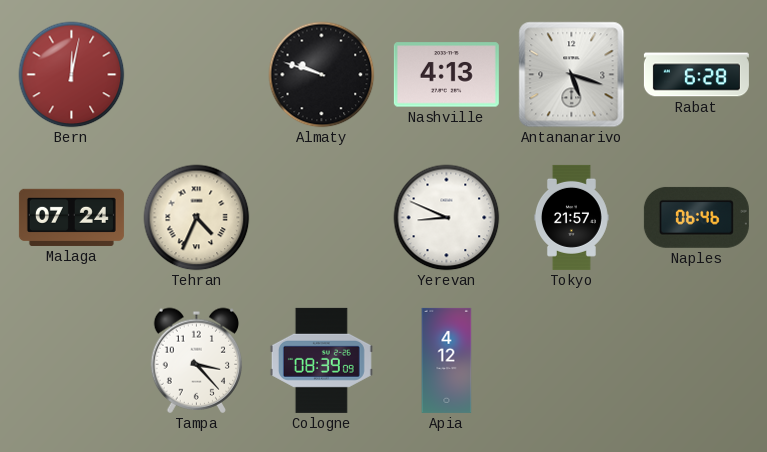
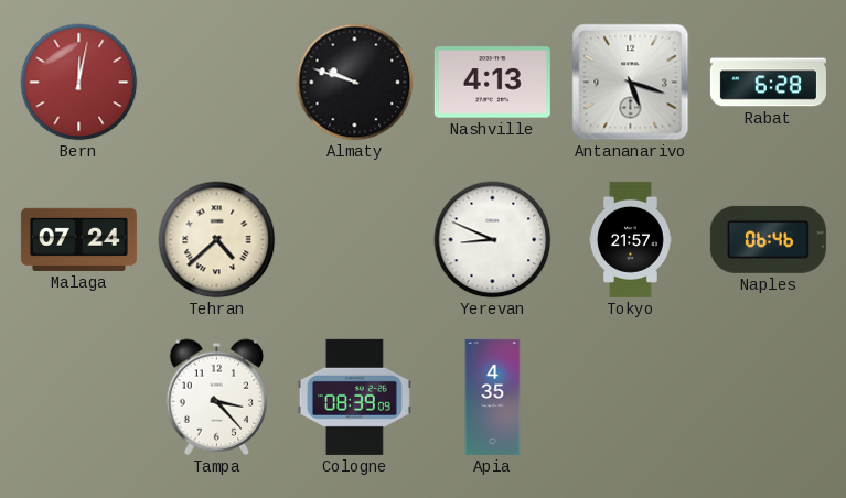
Tehran: 4:34 -> 4:38
Apia: 4:12 -> 4:35
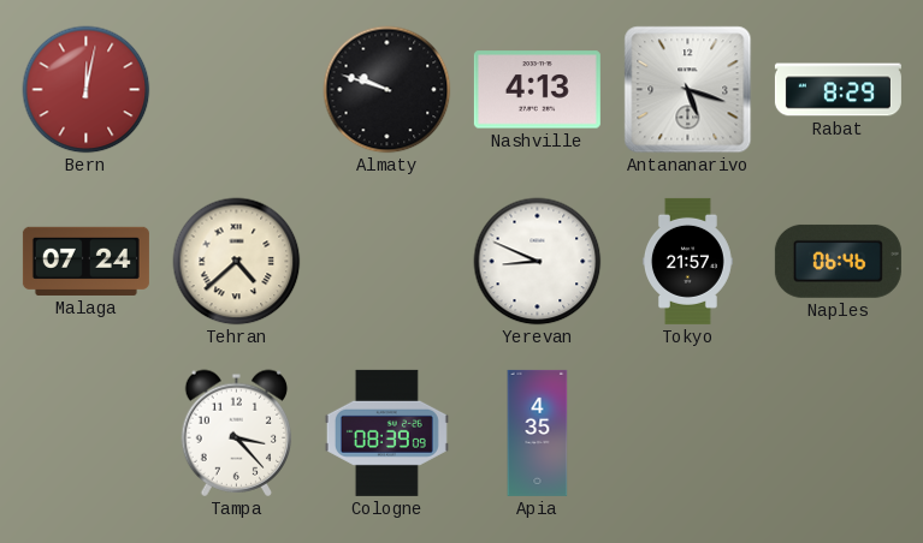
Rabat: 6:28 -> 8:29
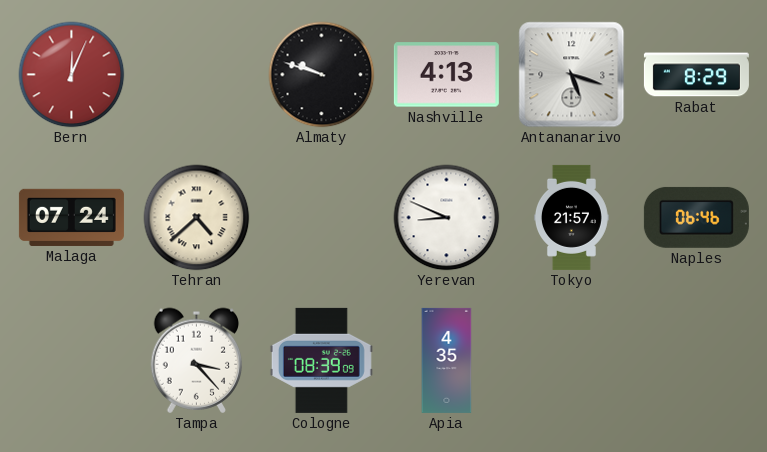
Bern: 12:02 -> 12:04
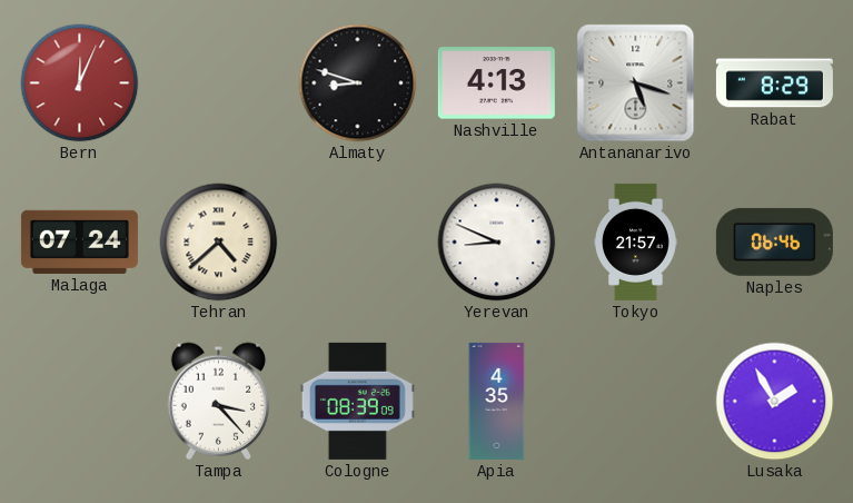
Almaty: 9:48 -> 8:48
Lusaka: none -> 1:55
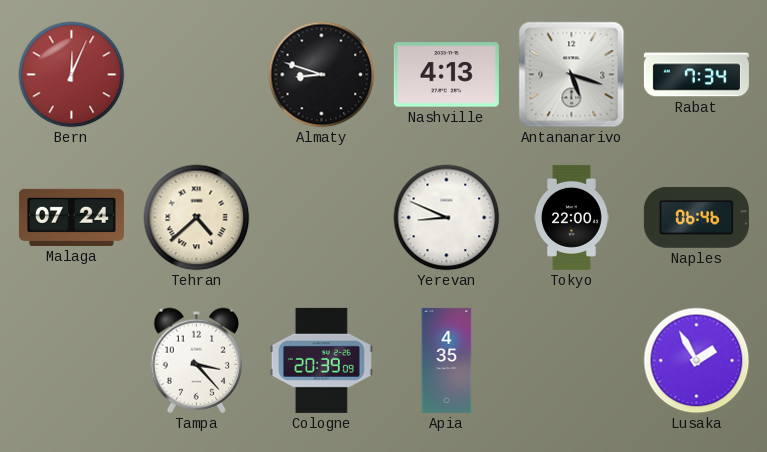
Rabat: 8:29 -> 7:34
Tokyo: 21:57 -> 22:00
Cologne: 08:39 -> 20:39
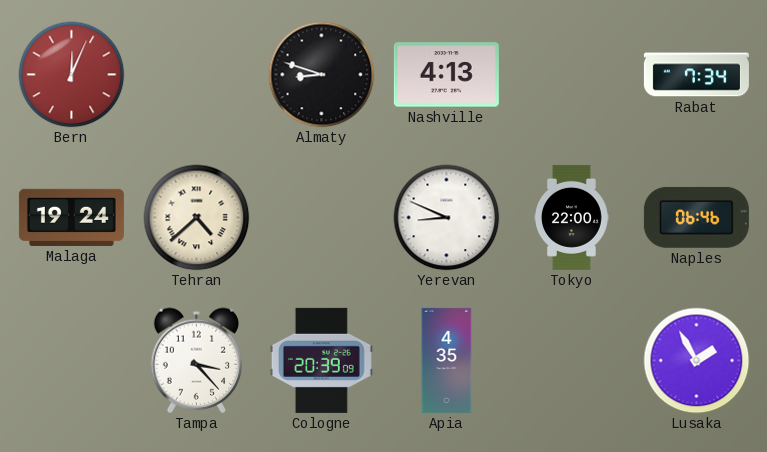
Antananarivo: 5:18 -> none
Malaga: 07:24 -> 19:24
